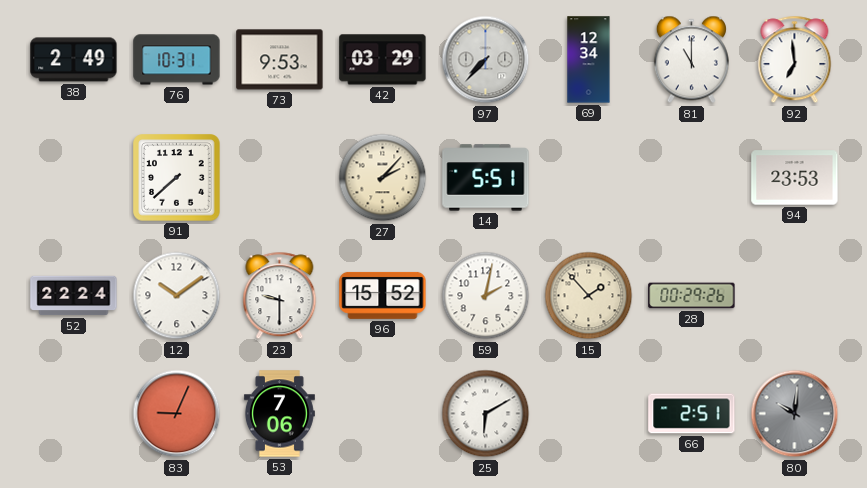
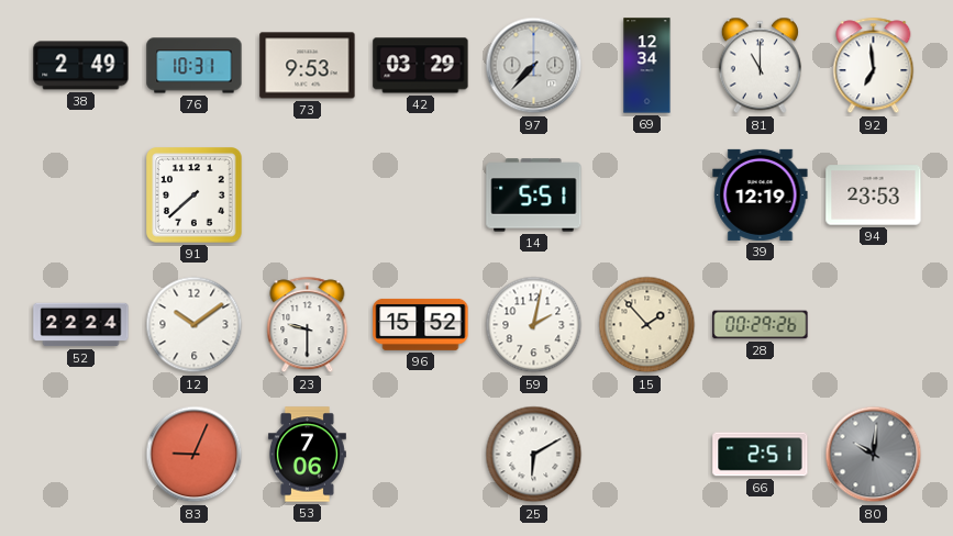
27: 2:07 -> none
39: none -> 12:19
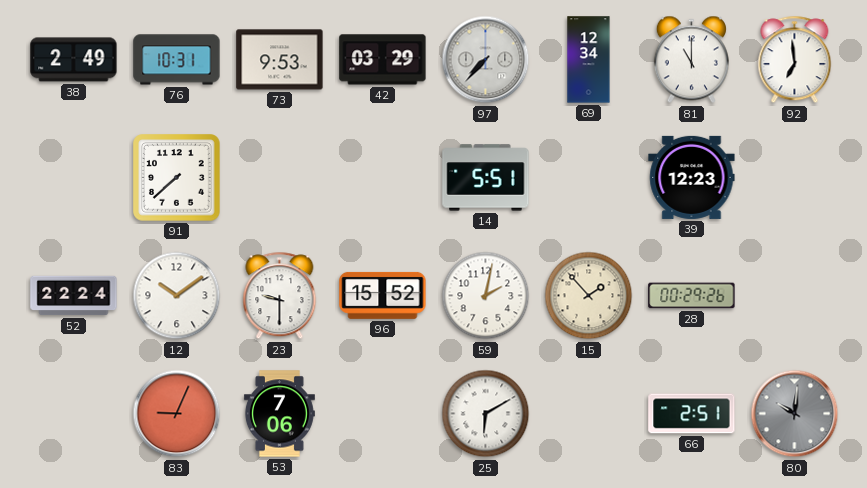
39: 12:19 -> 12:23
94: 23:53 -> none
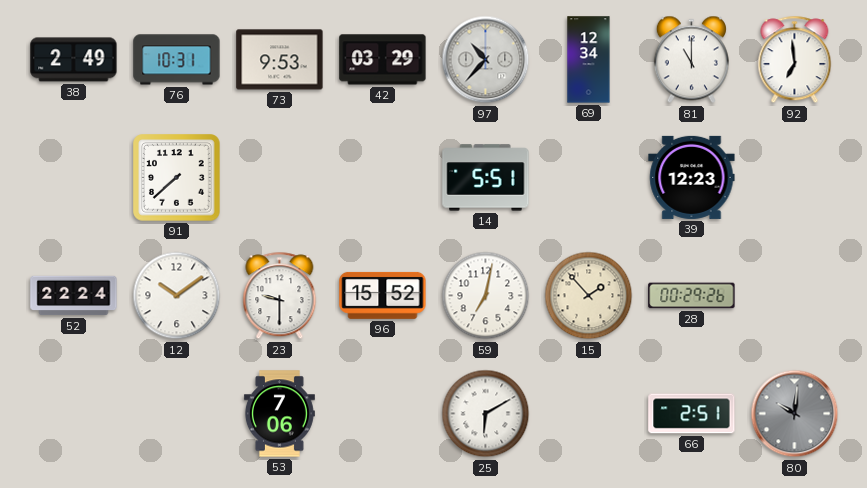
97: 7:37 -> 10:37
59: 2:02 -> 7:02
83: 9:04 -> none
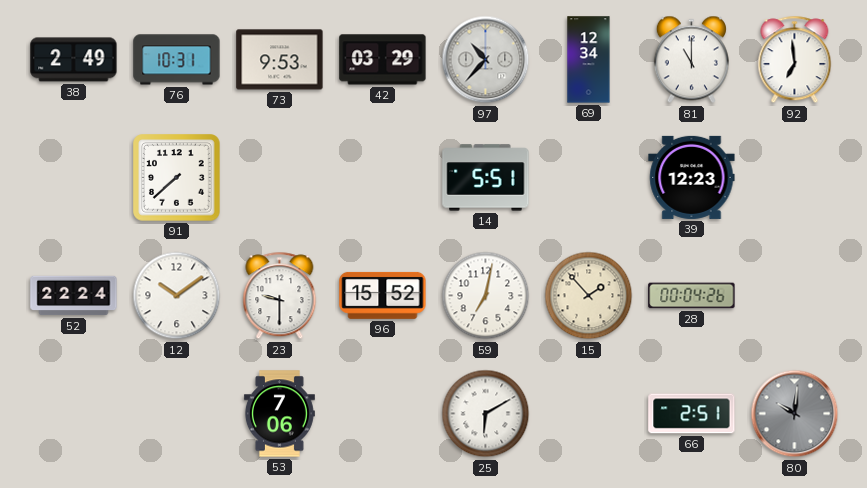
28: 00:29 -> 00:04
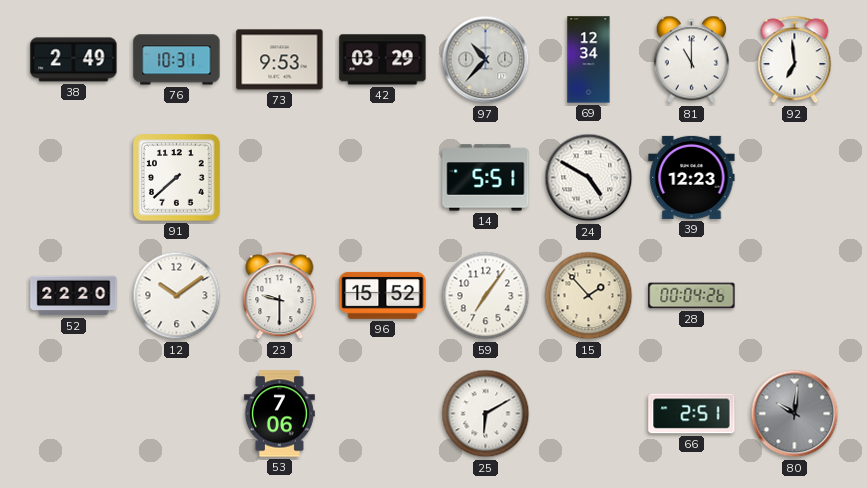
24: none -> 4:50
52: 22:24 -> 22:20
59: 7:02 -> 7:06
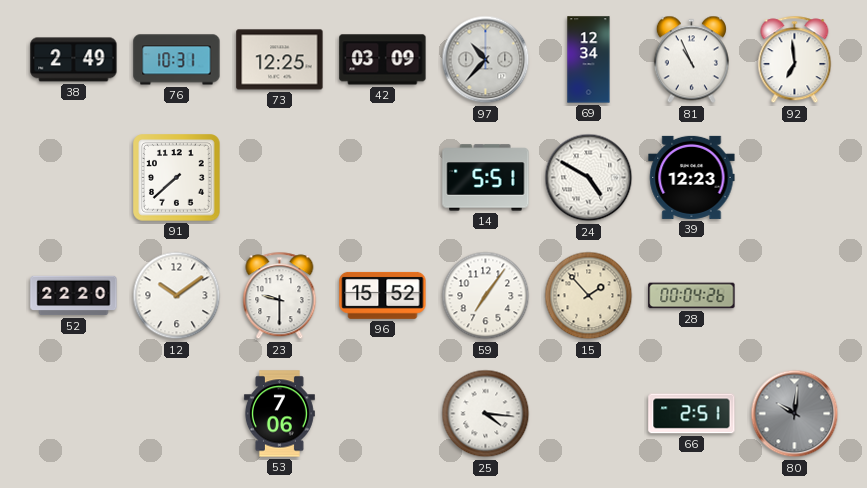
73: 9:53 -> 12:25
42: 03:29 -> 03:09
81: 11:00 -> 10:56
25: 6:10 -> 4:16
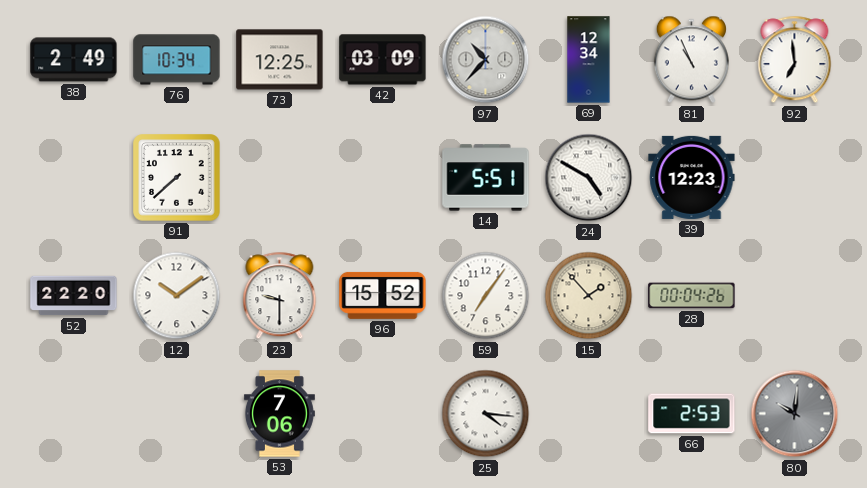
76: 10:31 -> 10:34
66: 2:51 -> 2:53
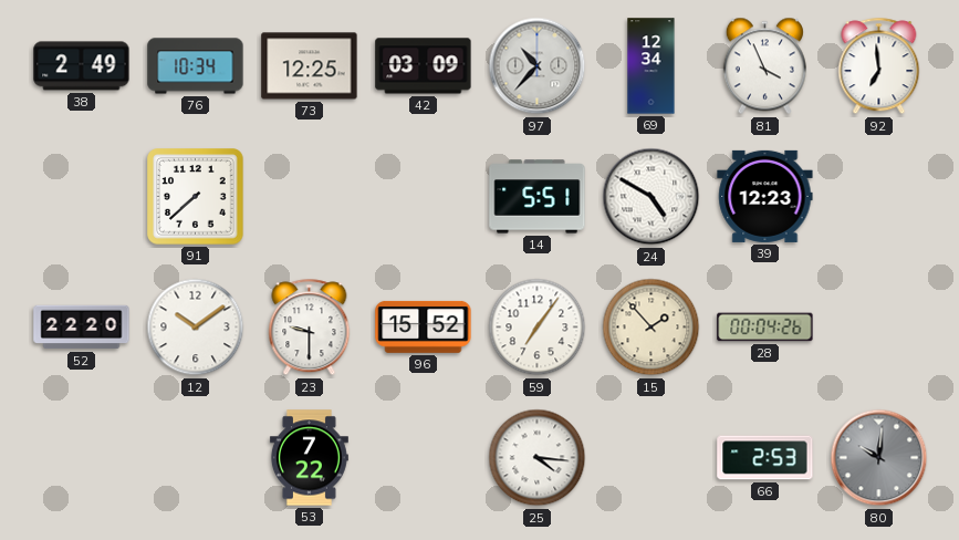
81: 10:56 -> 3:56
53: 7:06 -> 7:22
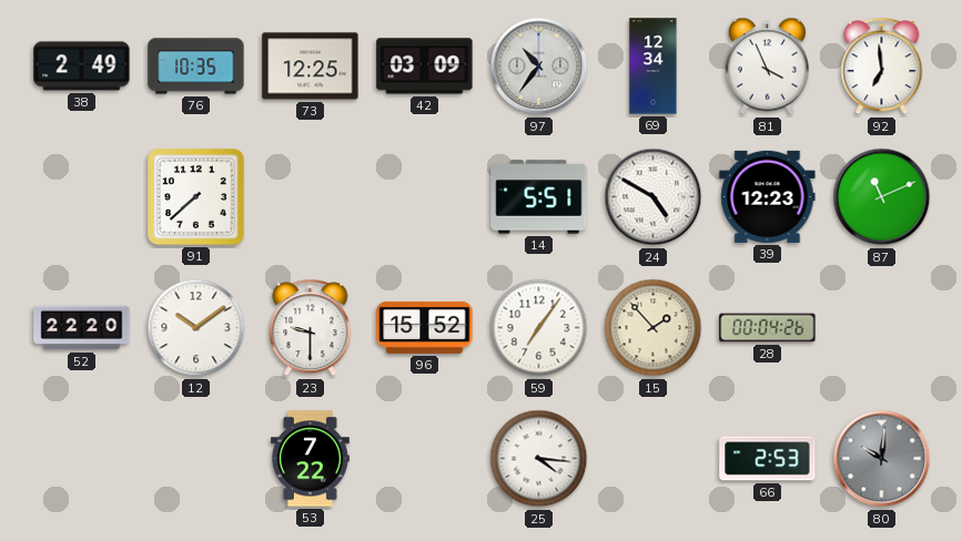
76: 10:34 -> 10:35
97: 10:37 -> 10:36
87: none -> 11:11
